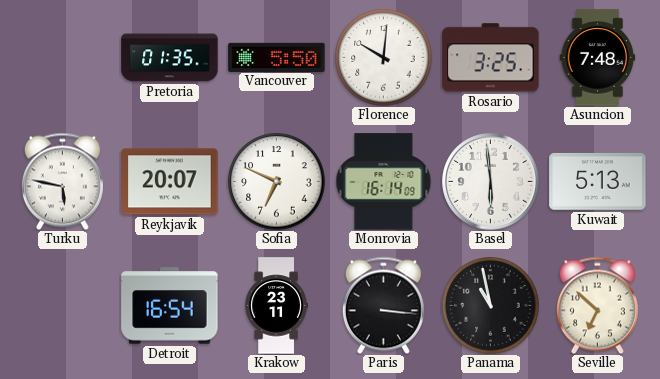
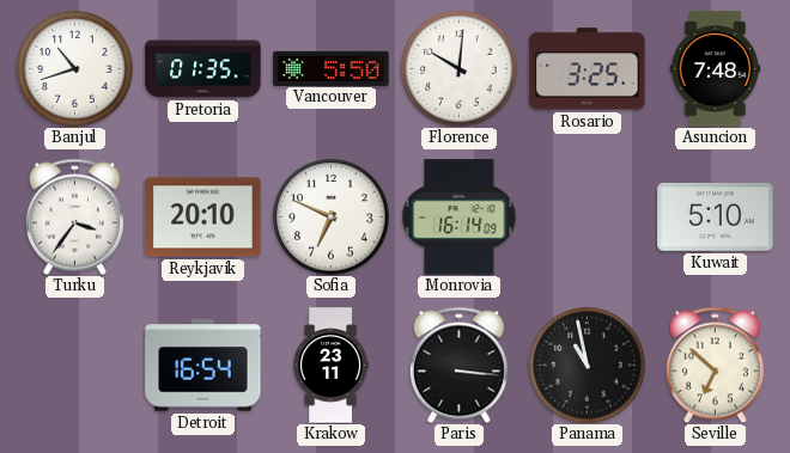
Banjul: none -> 10:42
Turku: 5:47 -> 3:36
Reykjavik: 20:07 -> 20:10
Basel: 5:59 -> none
Kuwait: 5:13 -> 5:10
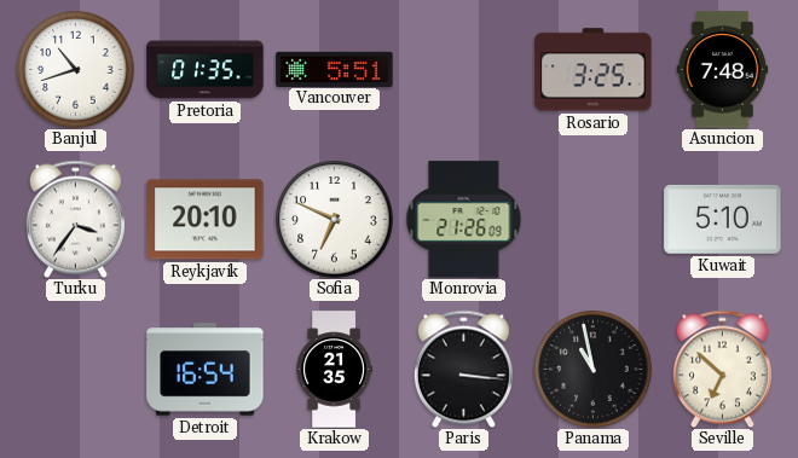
Vancouver: 5:50 -> 5:51
Florence: 10:01 -> none
Monrovia: 16:14 -> 21:26
Krakow: 23:11 -> 21:35
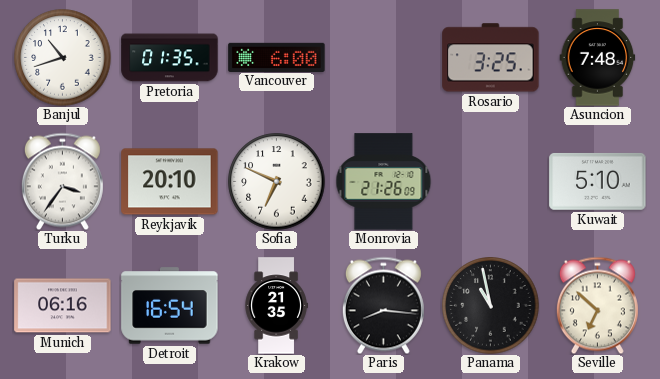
Vancouver: 5:51 -> 6:00
Munich: none -> 06:16
Paris: 3:16 -> 8:16
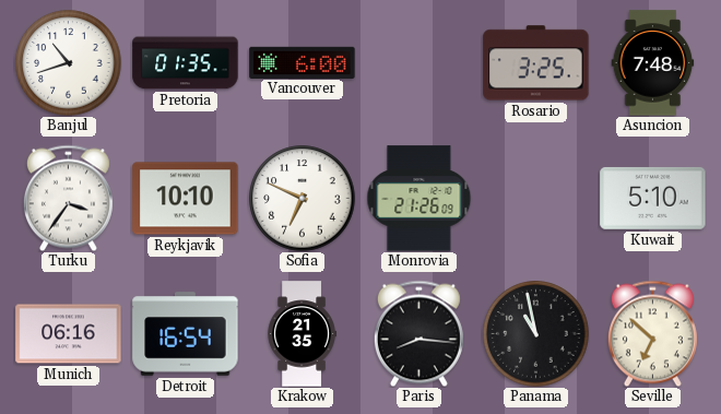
Reykjavik: 20:10 -> 10:10
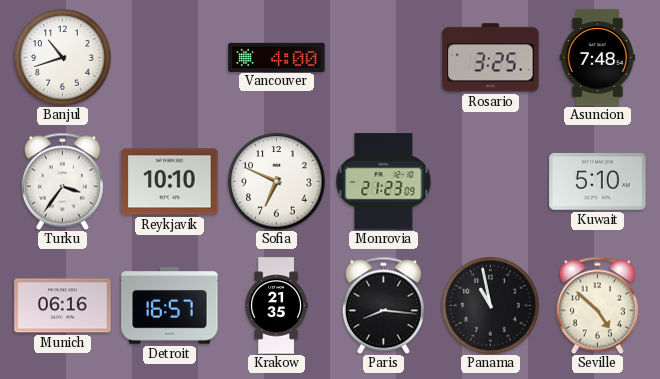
Pretoria: 01:35 -> none
Vancouver: 6:00 -> 4:00
Monrovia: 21:26 -> 21:23
Detroit: 16:54 -> 16:57
Seville: 6:52 -> 4:52
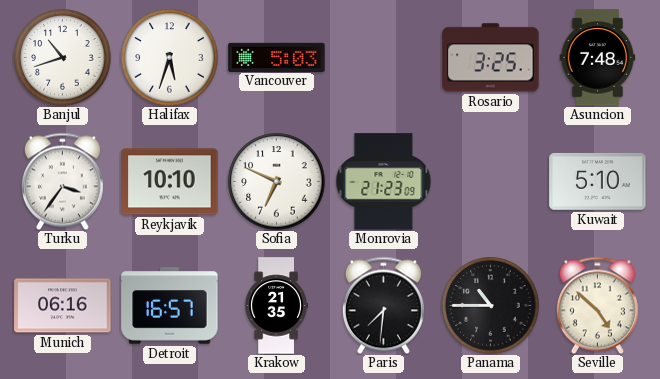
Halifax: none -> 5:33
Vancouver: 4:00 -> 5:03
Paris: 8:16 -> 7:31
Panama: 10:58 -> 10:45
